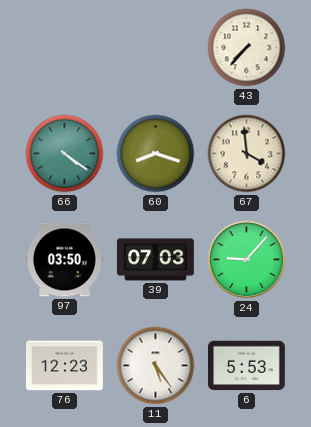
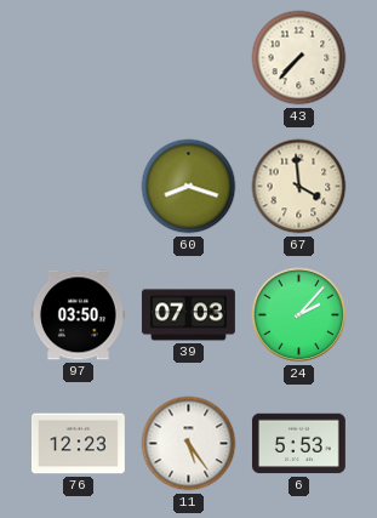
66: 4:21 -> none
24: 9:07 -> 2:07
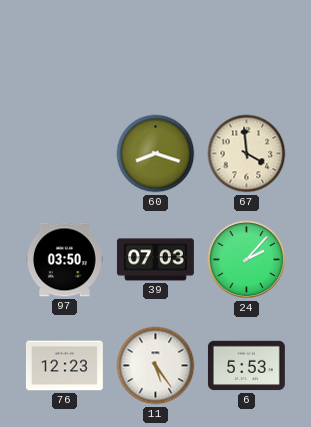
43: 7:37 -> none
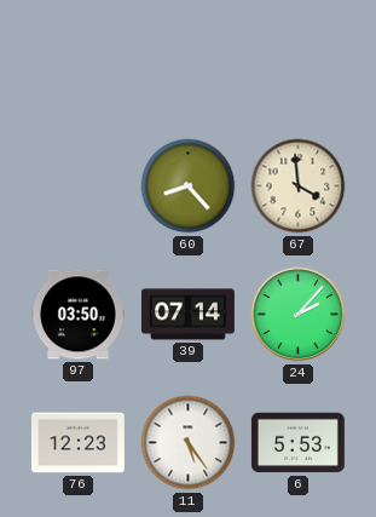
60: 8:18 -> 8:23
39: 07:03 -> 07:14
